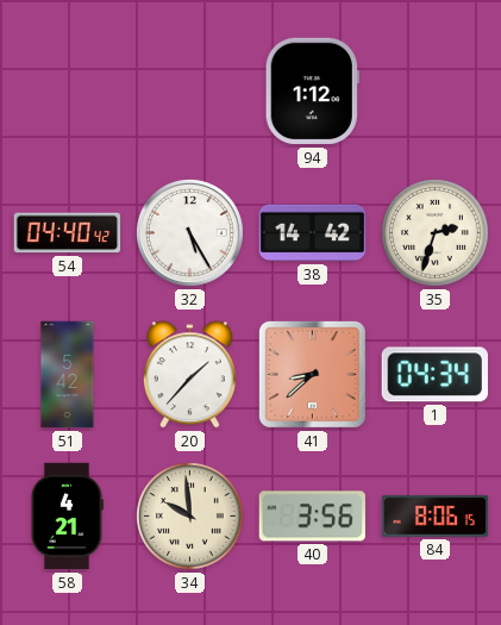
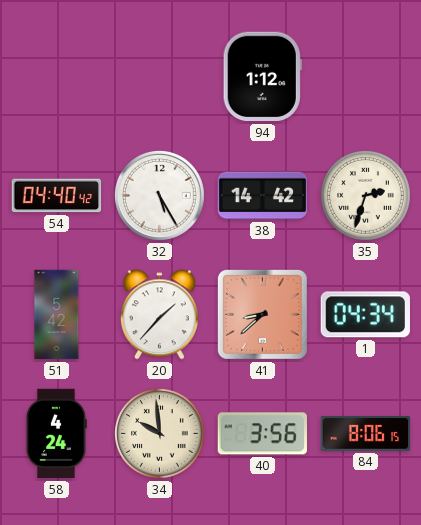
58: 4:21 -> 4:24
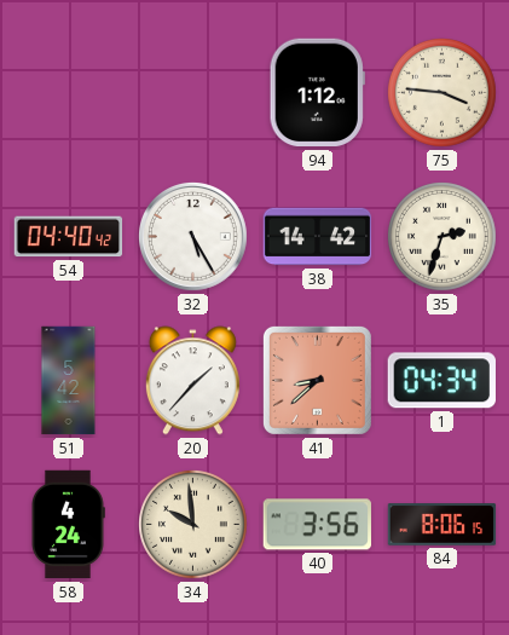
75: none -> 3:46
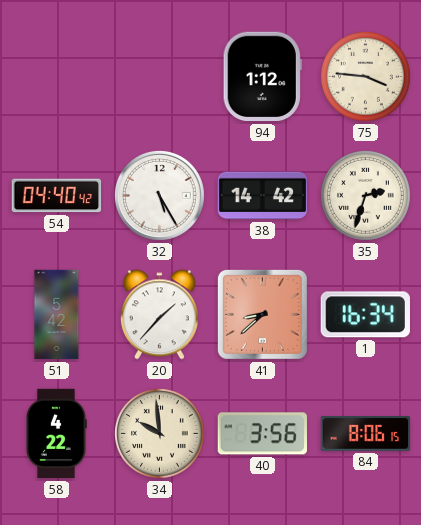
1: 04:34 -> 16:34
58: 4:24 -> 4:22
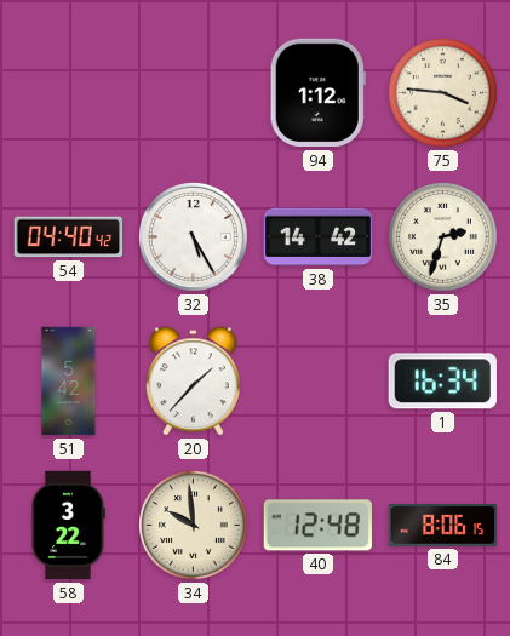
41: 8:38 -> none
58: 4:22 -> 3:22
40: 3:56 -> 12:48
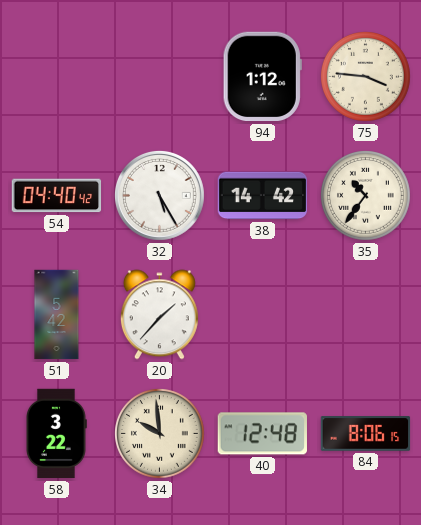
35: 2:33 -> 10:36
1: 16:34 -> none
